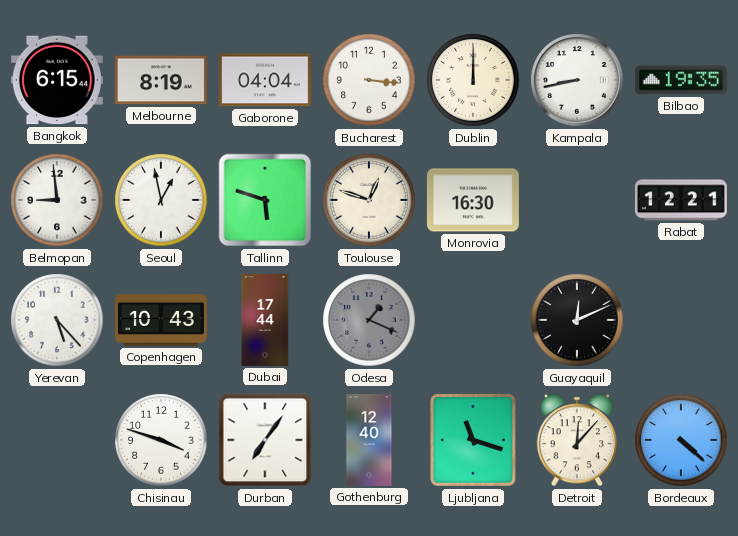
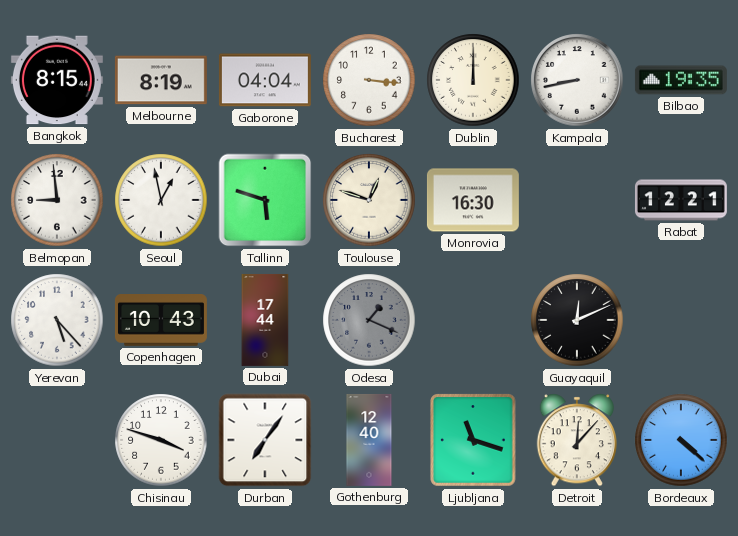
Bangkok: 6:15 -> 8:15
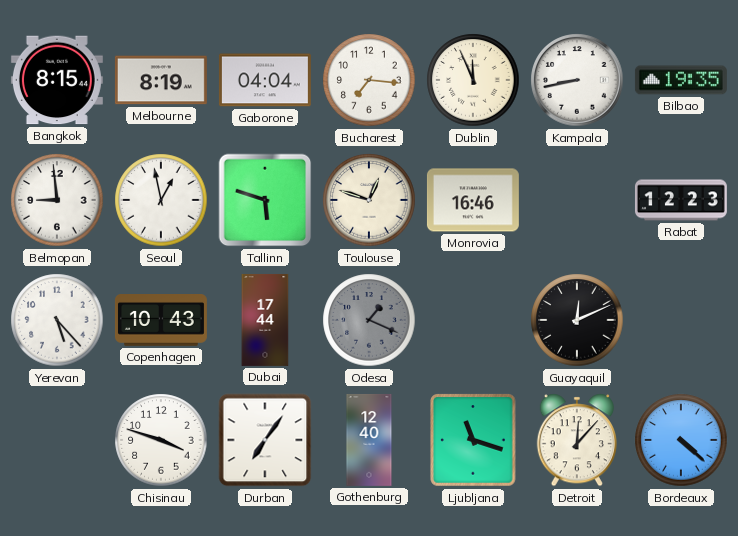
Bucharest: 3:16 -> 7:16
Dublin: 12:00 -> 11:56
Monrovia: 16:30 -> 16:46
Rabat: 12:21 -> 12:23
